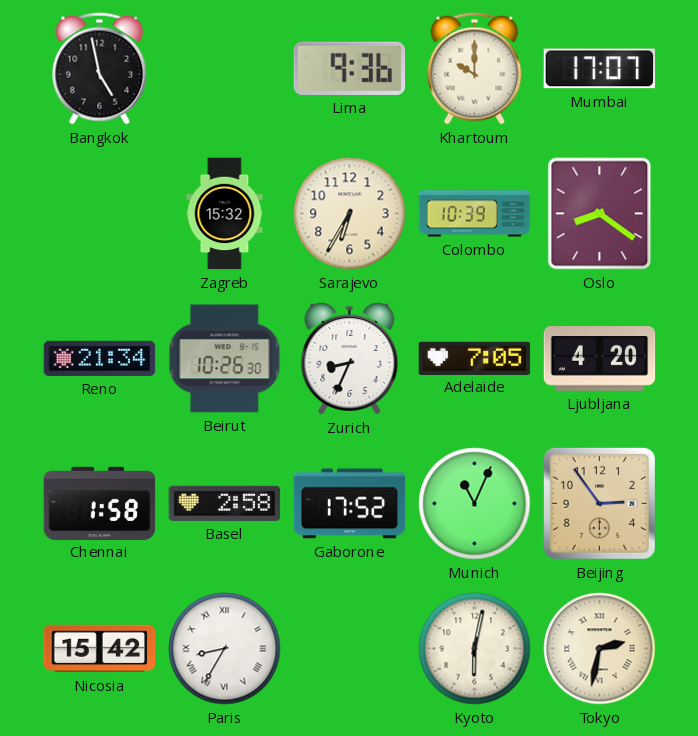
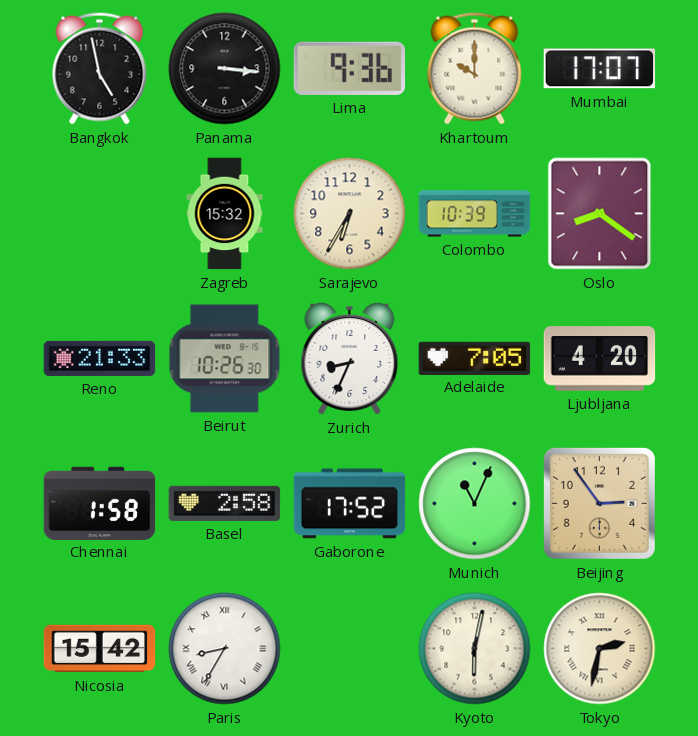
Panama: none -> 3:16
Reno: 21:34 -> 21:33
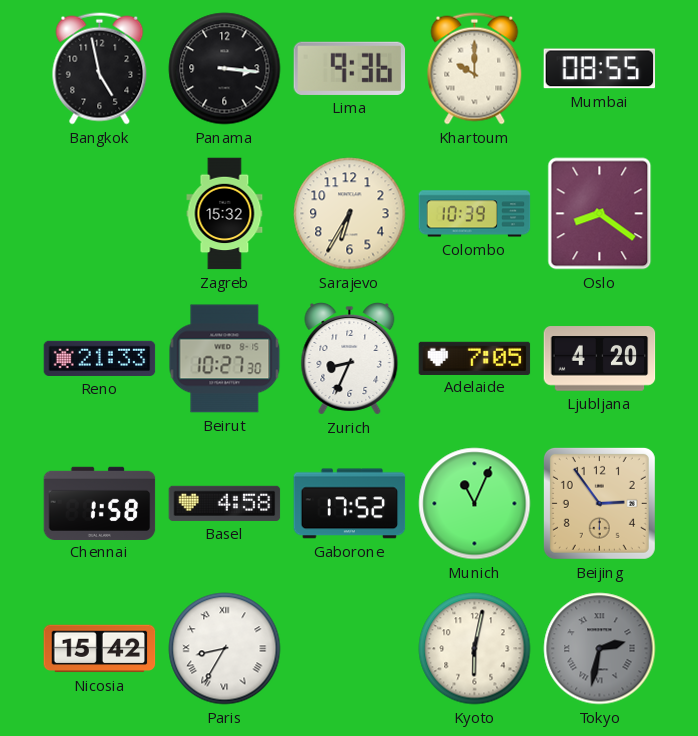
Mumbai: 17:07 -> 08:55
Beirut: 10:26 -> 10:27
Basel: 2:58 -> 4:58
Tokyo dial: cream -> grey
